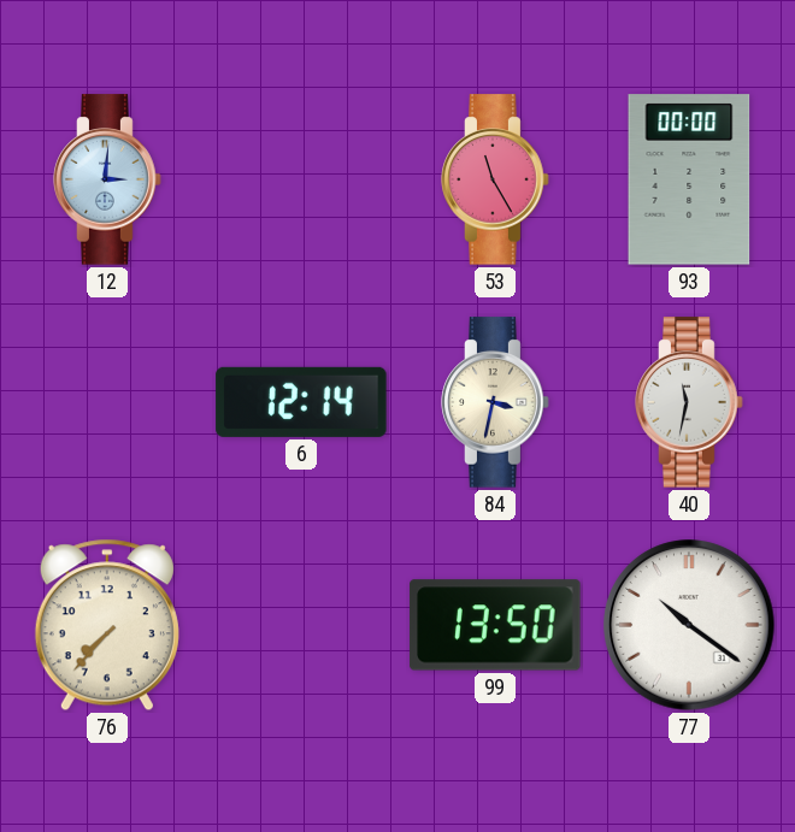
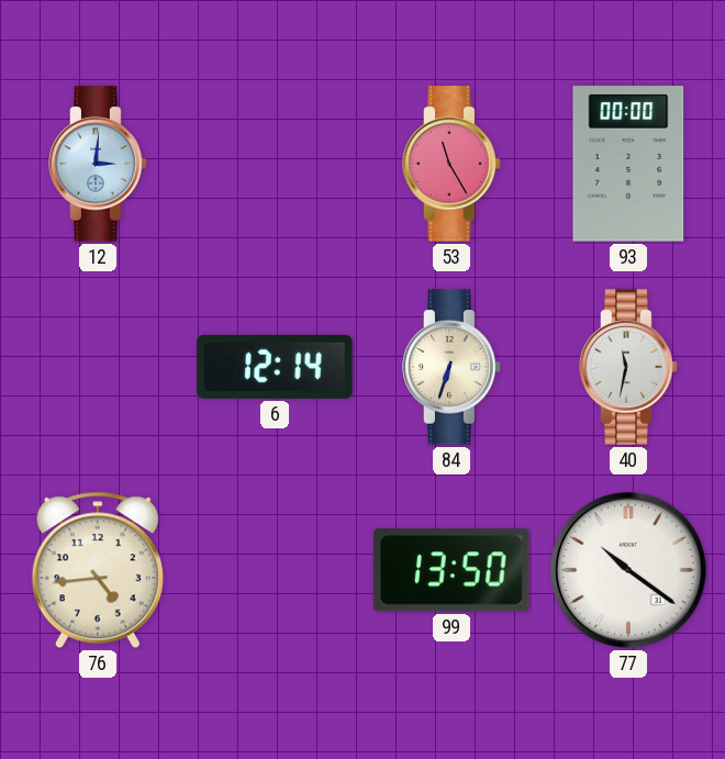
84: 3:32 -> 6:33
76: 7:37 -> 4:44
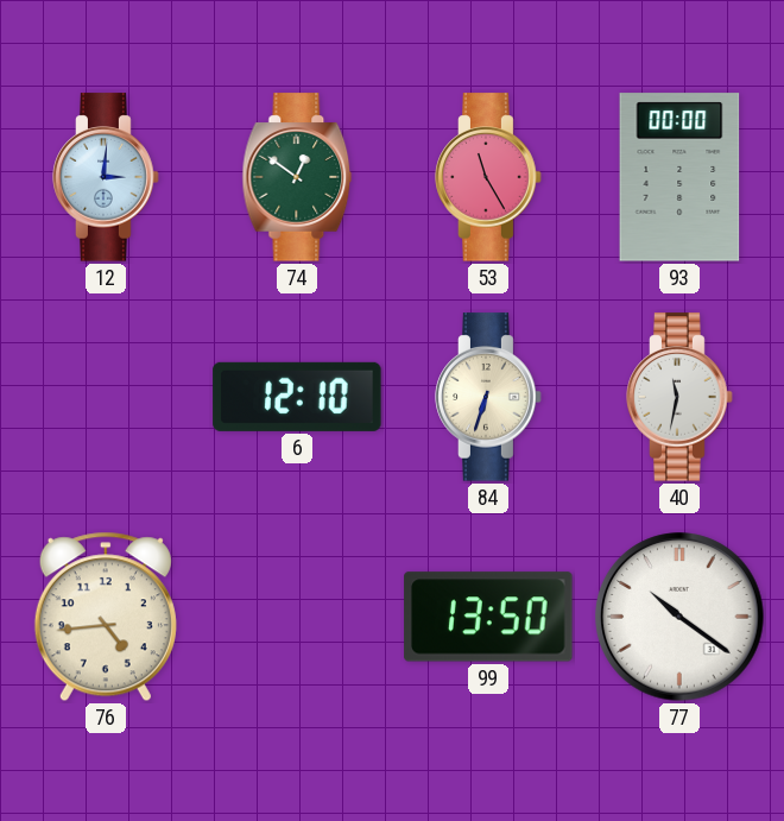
74: none -> 12:51
6: 12:14 -> 12:10
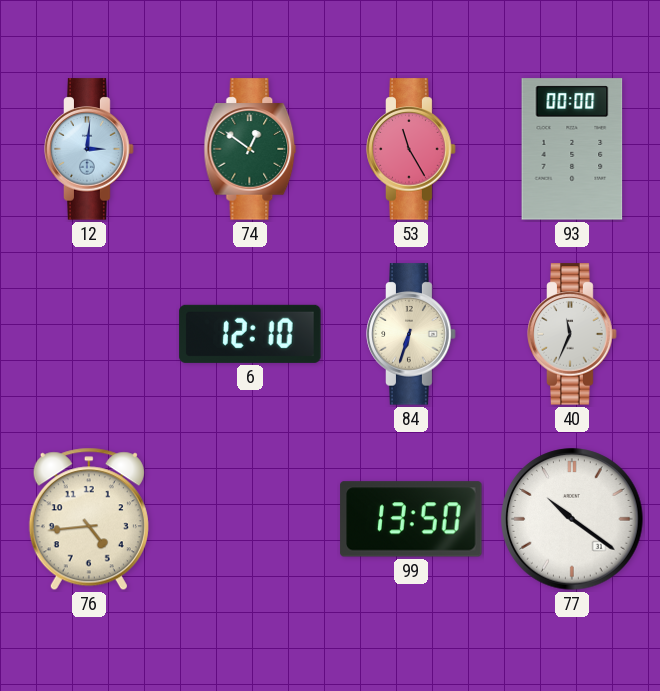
40: 11:32 -> 11:34
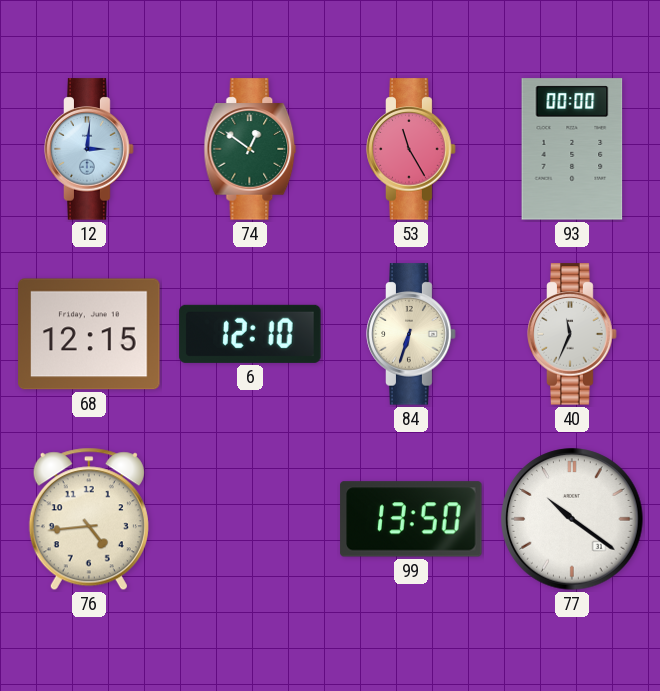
68: none -> 12:15
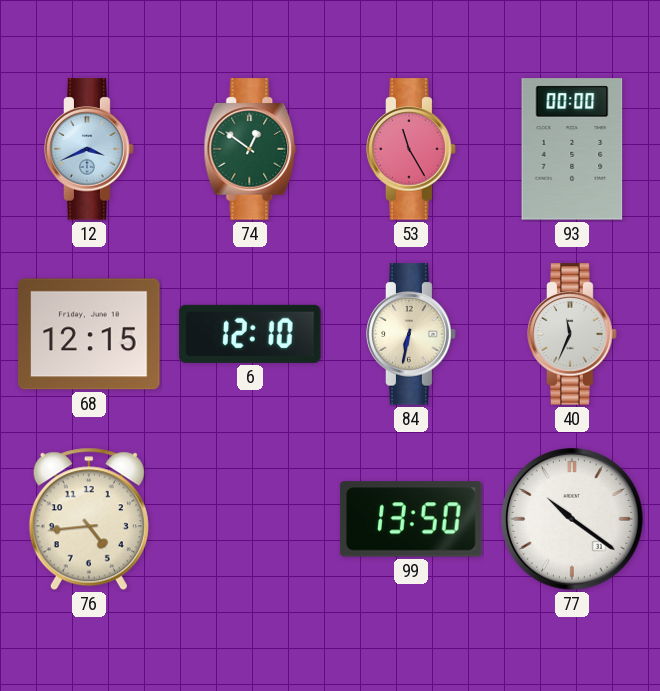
12: 3:01 -> 3:41
84: 6:33 -> 6:32
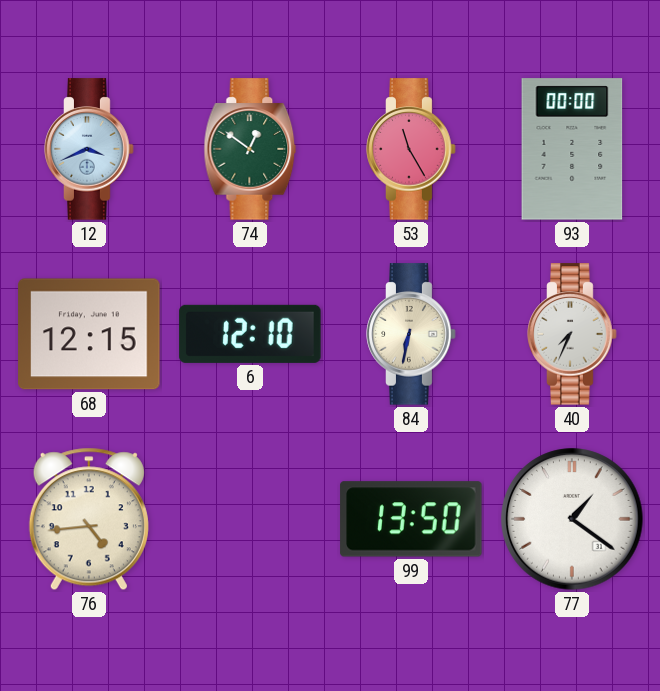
40: 11:34 -> 7:34
77: 10:21 -> 1:21
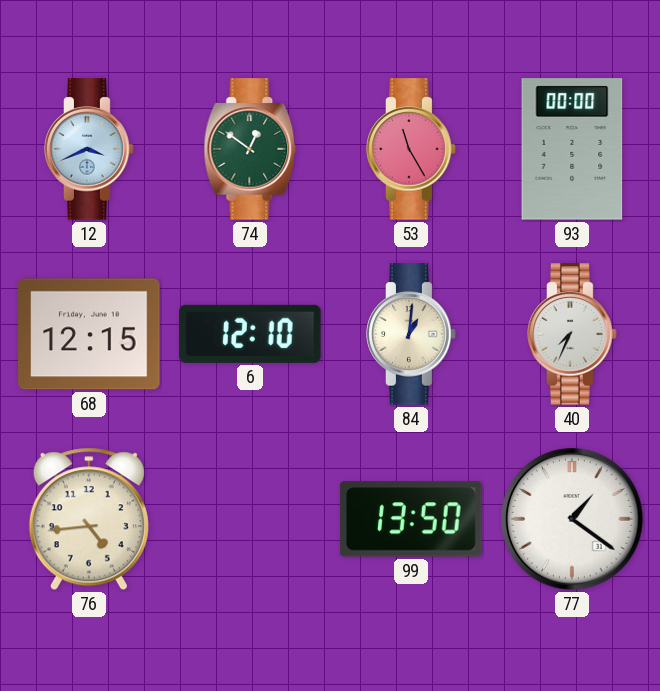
84: 6:32 -> 1:01
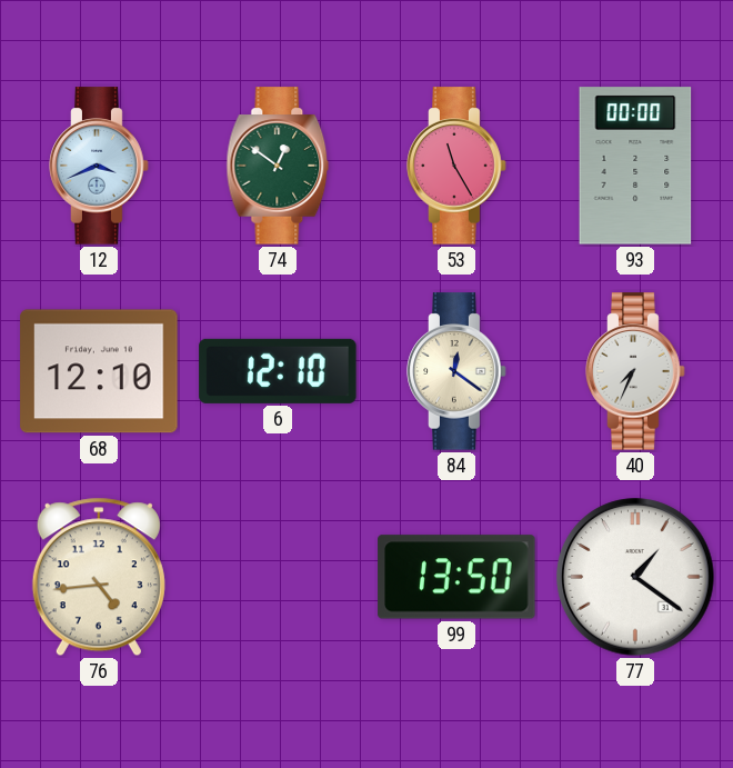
68: 12:15 -> 12:10
84: 1:01 -> 12:21
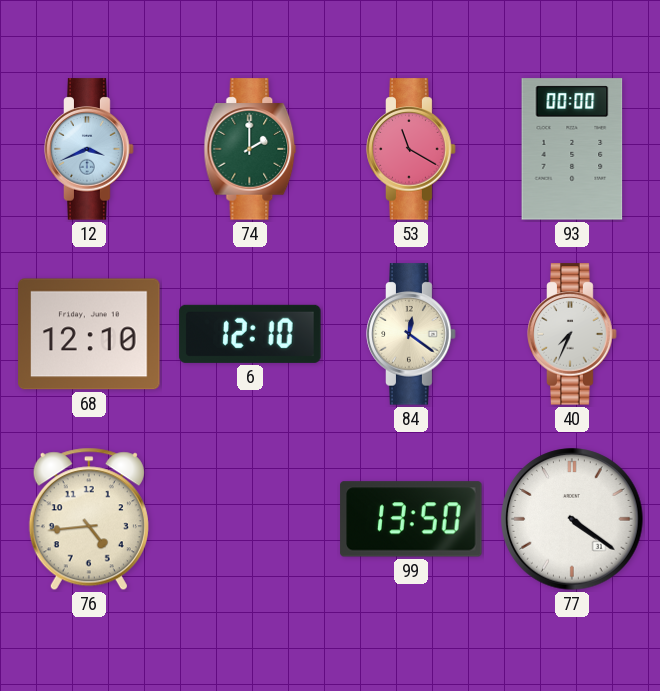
74: 12:51 -> 2:00
53: 11:25 -> 11:20
77: 1:21 -> 4:21
